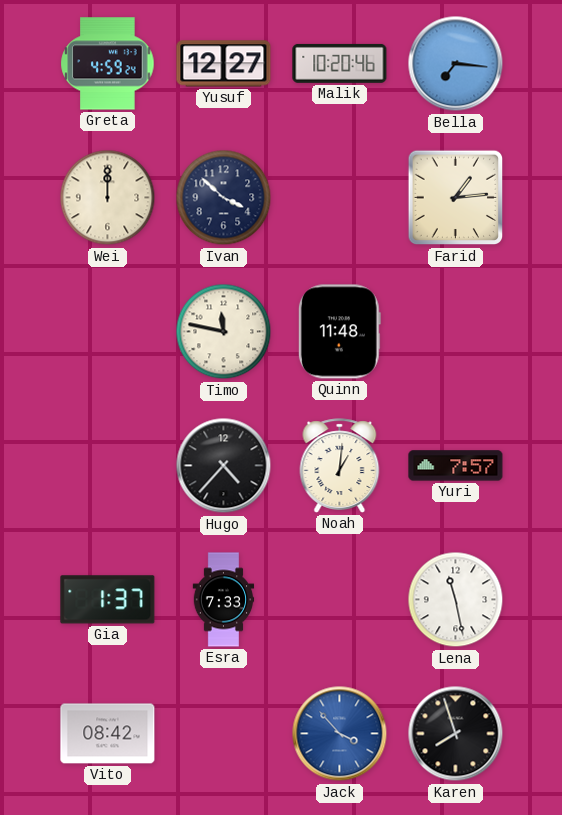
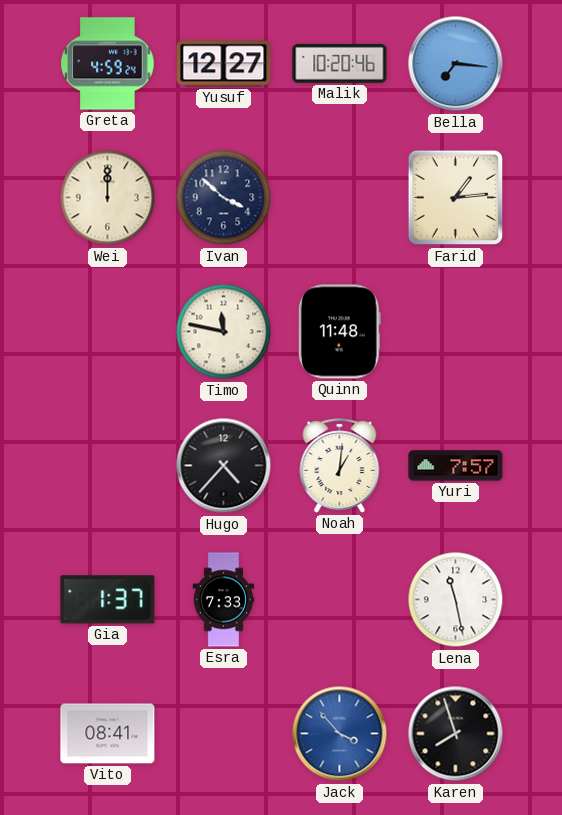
Vito: 08:42 -> 08:41
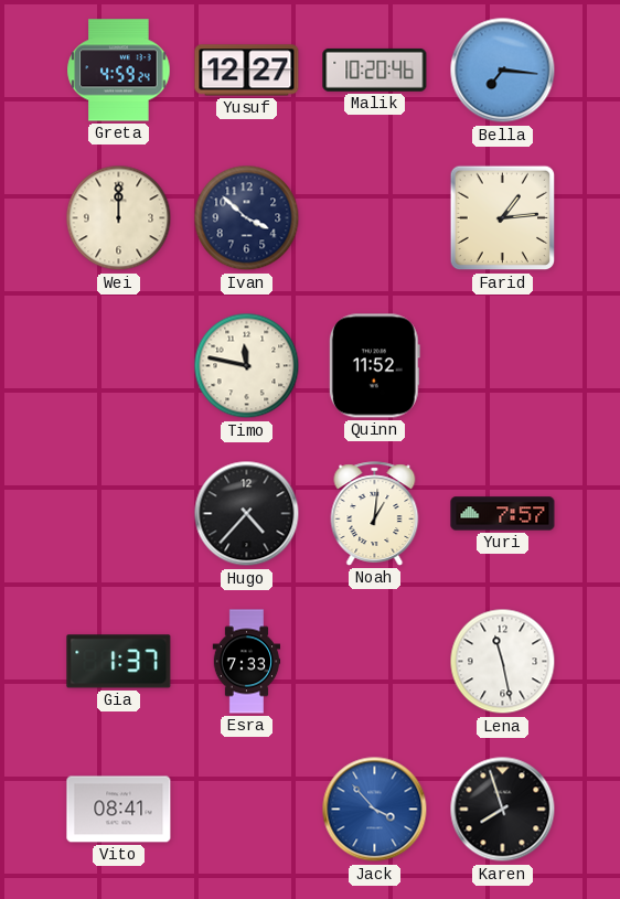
Quinn: 11:48 -> 11:52
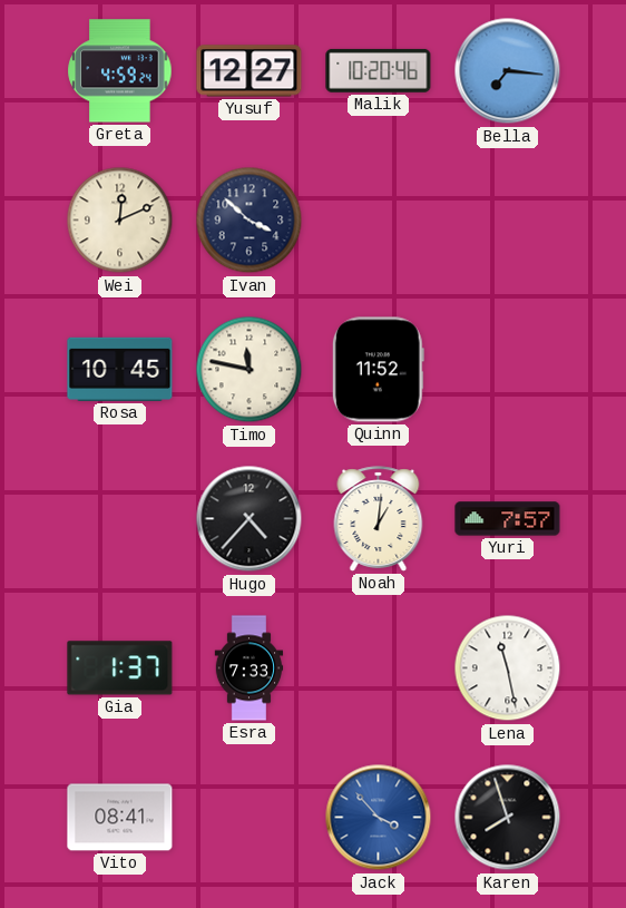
Wei: 12:00 -> 12:11
Farid: 1:14 -> none
Rosa: none -> 10:45
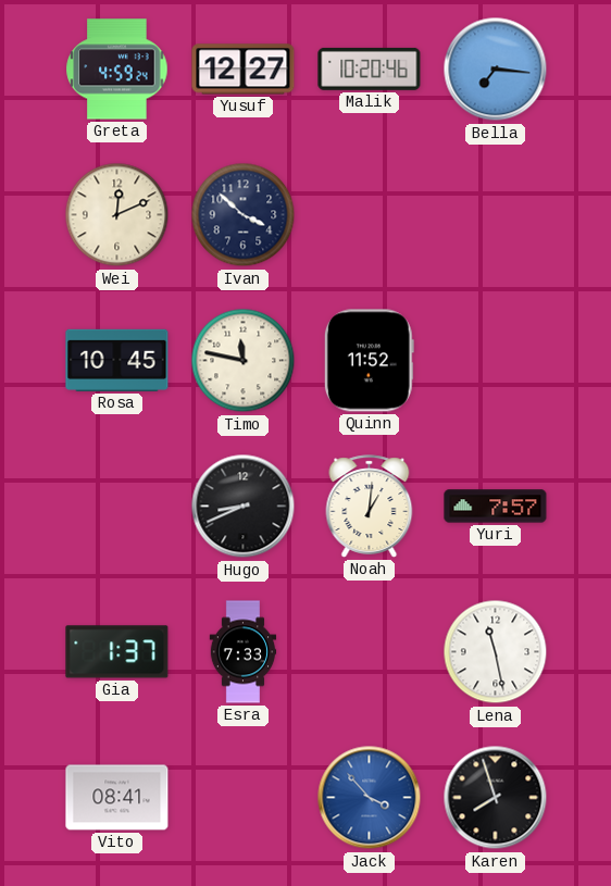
Hugo: 4:37 -> 8:41
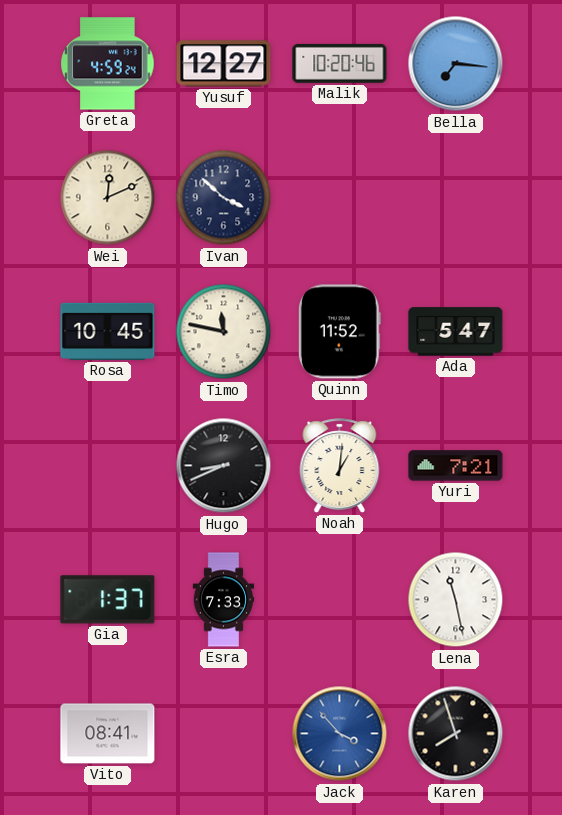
Ada: none -> 5:47
Yuri: 7:57 -> 7:21
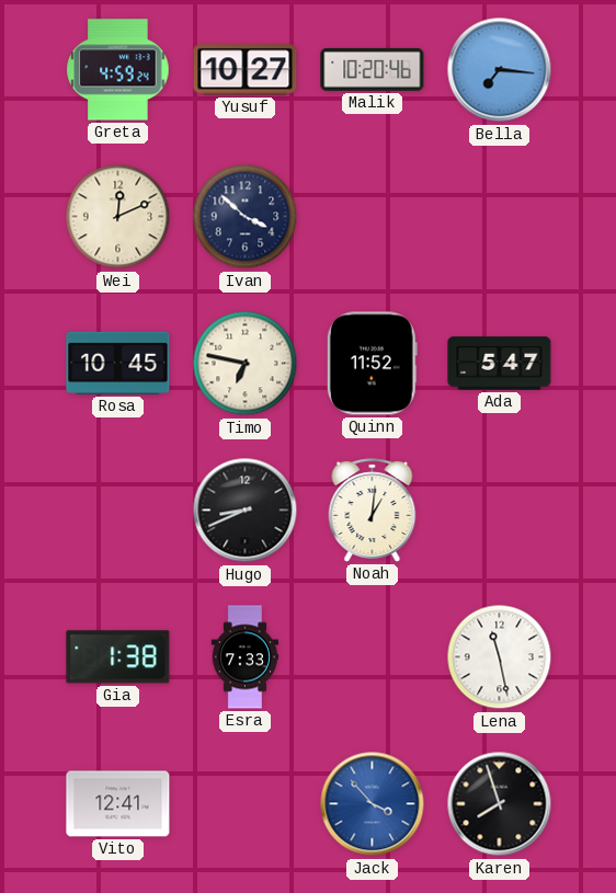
Yusuf: 12:27 -> 10:27
Timo: 11:47 -> 6:47
Yuri: 7:21 -> none
Gia: 1:37 -> 1:38
Vito: 08:41 -> 12:41
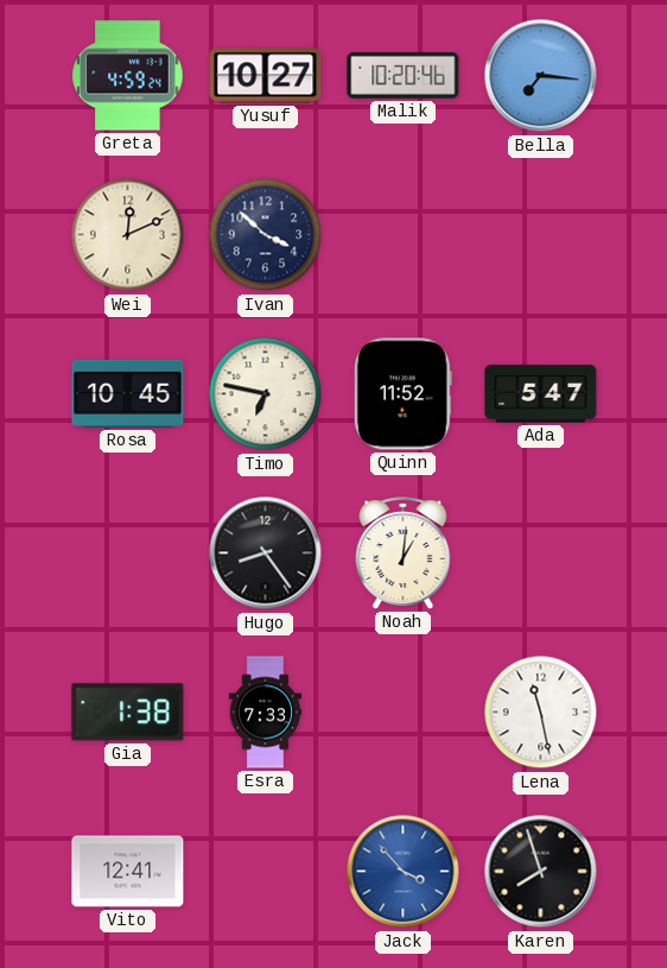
Hugo: 8:41 -> 8:24
